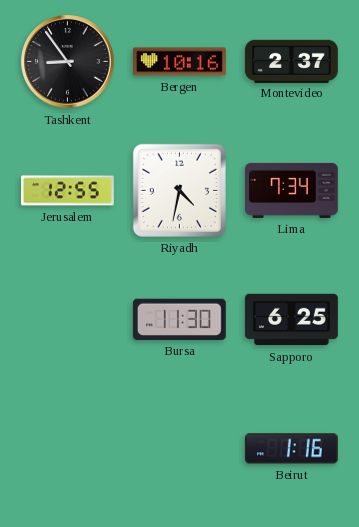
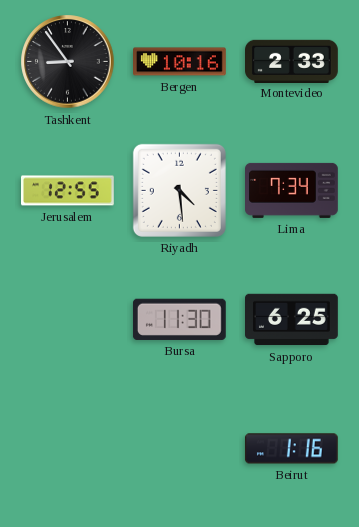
Montevideo: 2:37 -> 2:33
Riyadh: 4:32 -> 4:29
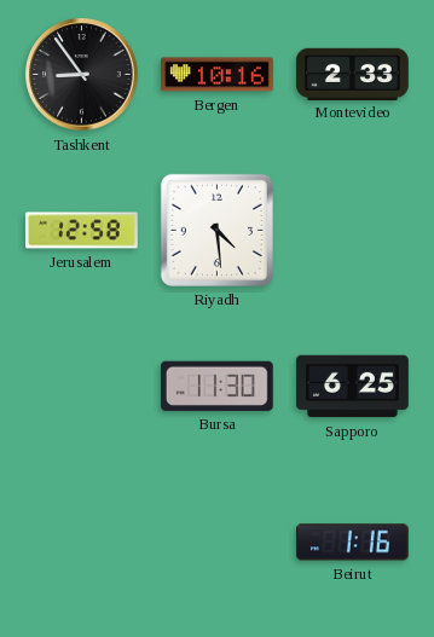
Jerusalem: 12:55 -> 12:58
Lima: 7:34 -> none
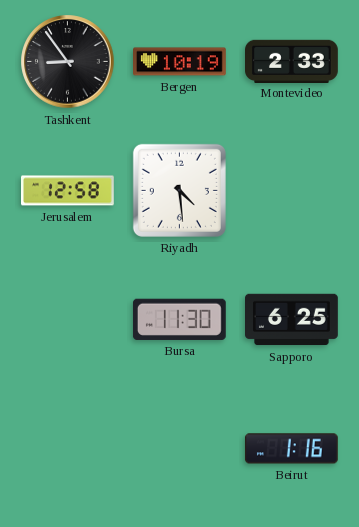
Bergen: 10:16 -> 10:19
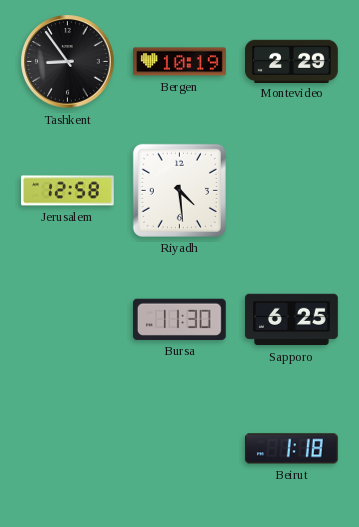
Montevideo: 2:33 -> 2:29
Beirut: 1:16 -> 1:18
